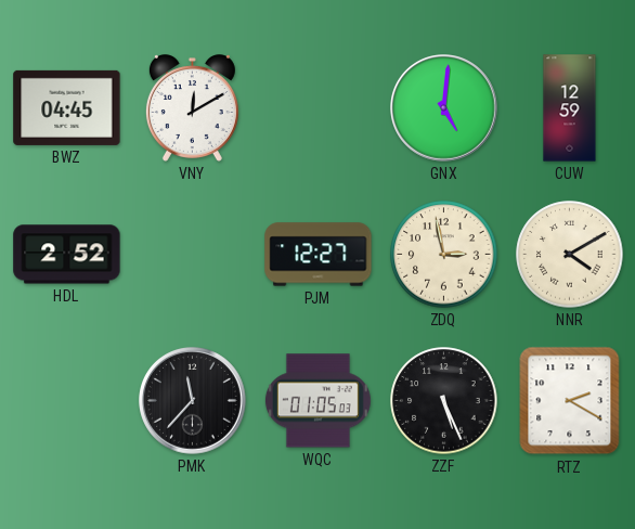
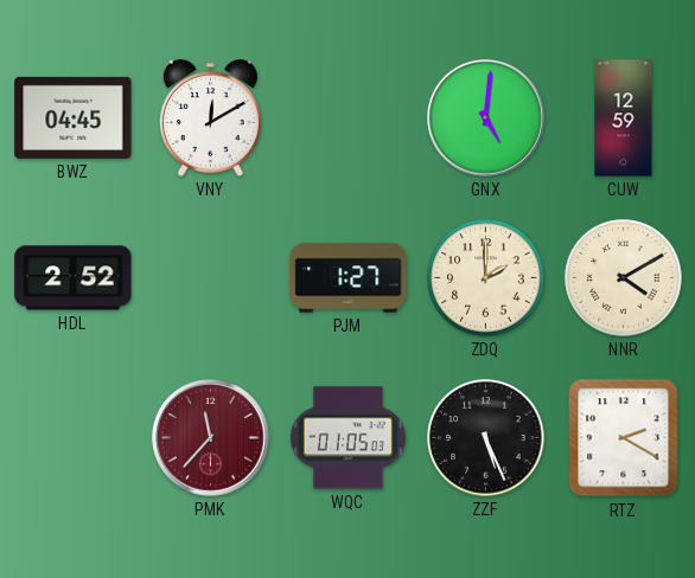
PJM: 12:27 -> 1:27
ZDQ: 2:58 -> 2:00
PMK dial: black -> burgundy
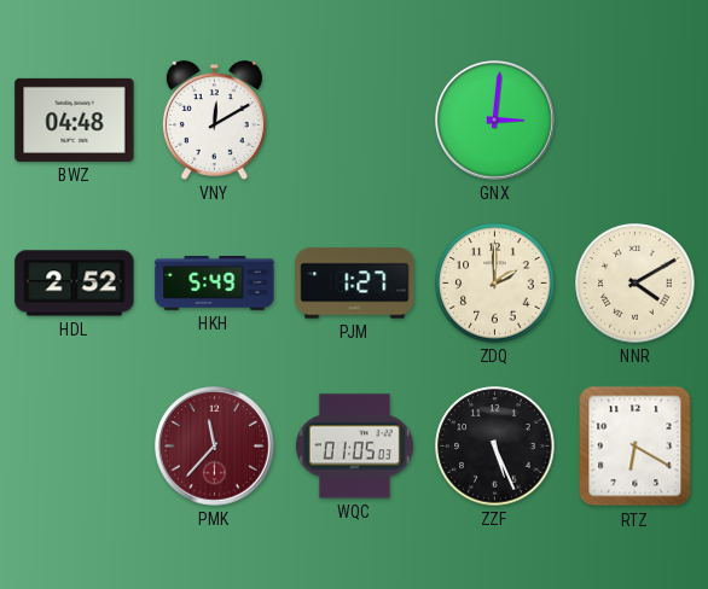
BWZ: 04:45 -> 04:48
GNX: 5:01 -> 3:01
CUW: 12:59 -> none
HKH: none -> 5:49
RTZ: 2:20 -> 6:20
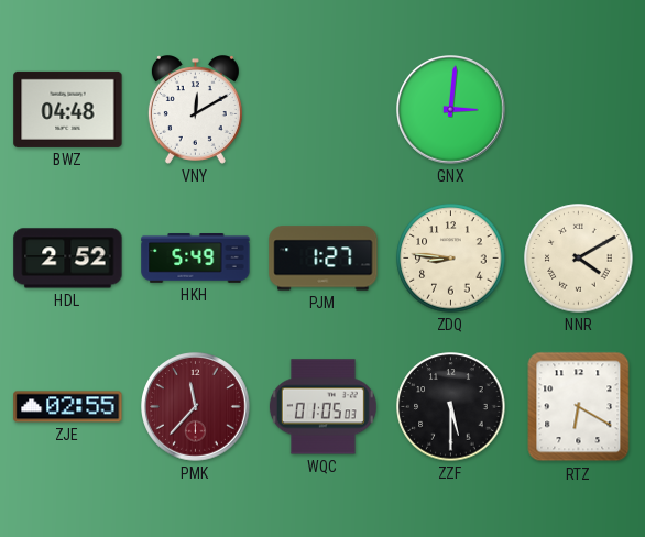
ZDQ: 2:00 -> 8:46
ZJE: none -> 02:55
ZZF: 5:26 -> 5:30
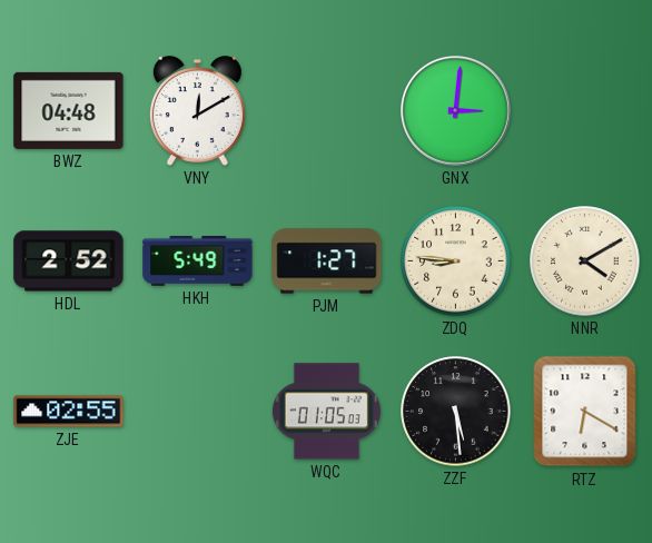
PMK: 11:37 -> none
ZZF: 5:30 -> 5:29
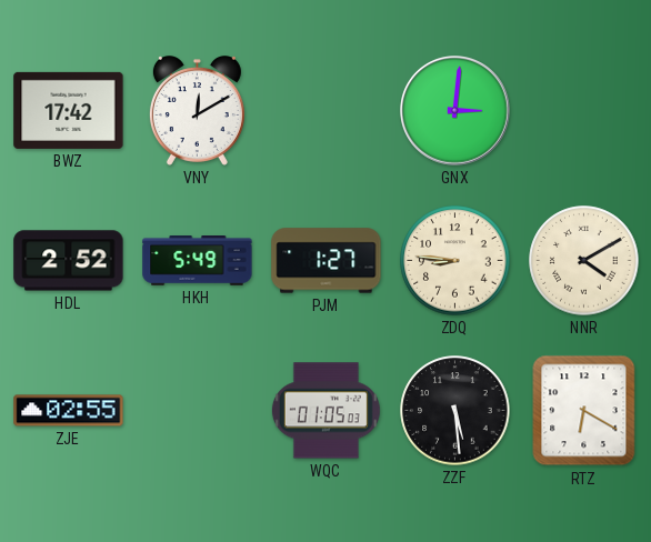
BWZ: 04:48 -> 17:42
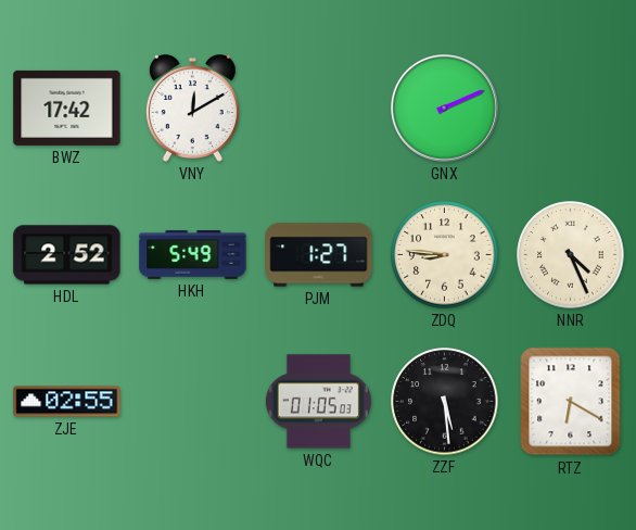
GNX: 3:01 -> 2:11
NNR: 4:10 -> 4:26
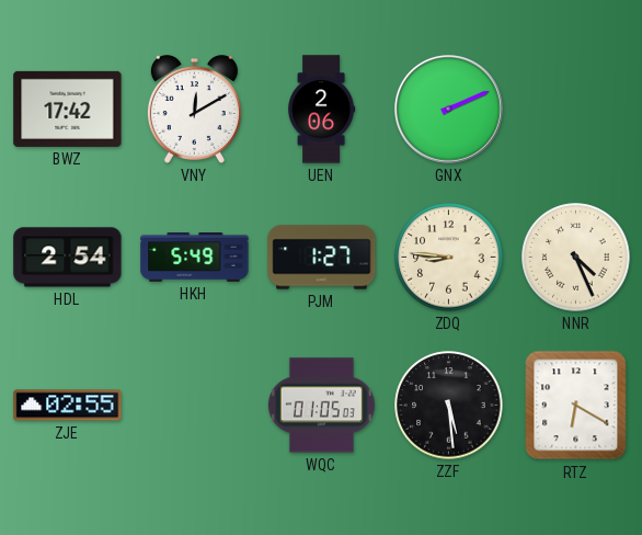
UEN: none -> 2:06
HDL: 2:52 -> 2:54
